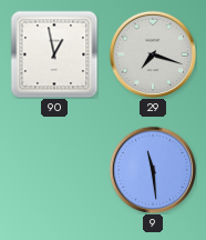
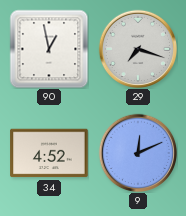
34: none -> 4:52
9: 11:29 -> 12:11
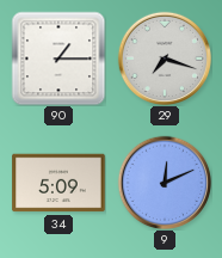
90: 12:58 -> 1:15
34: 4:52 -> 5:09
